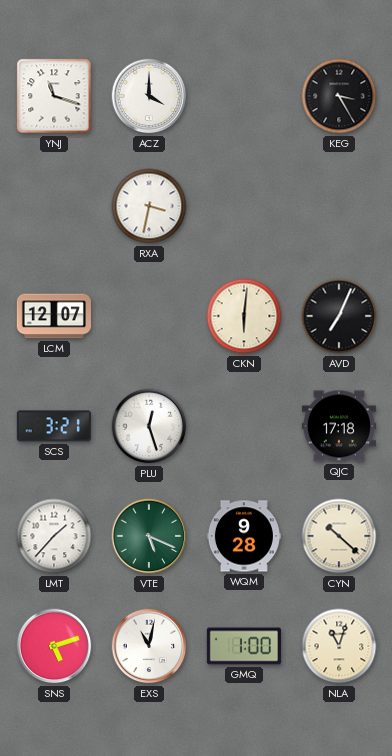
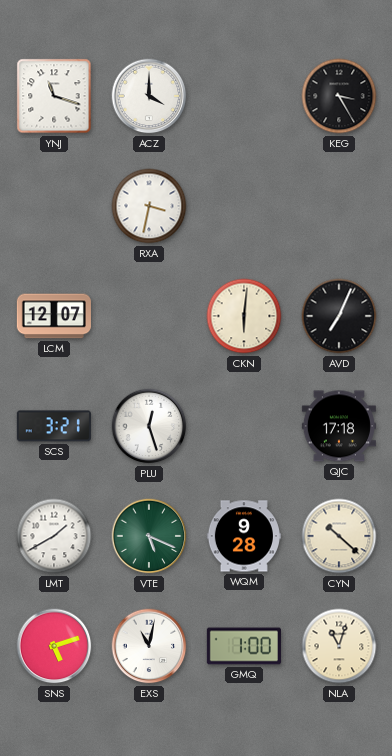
LMT: 1:37 -> 1:40
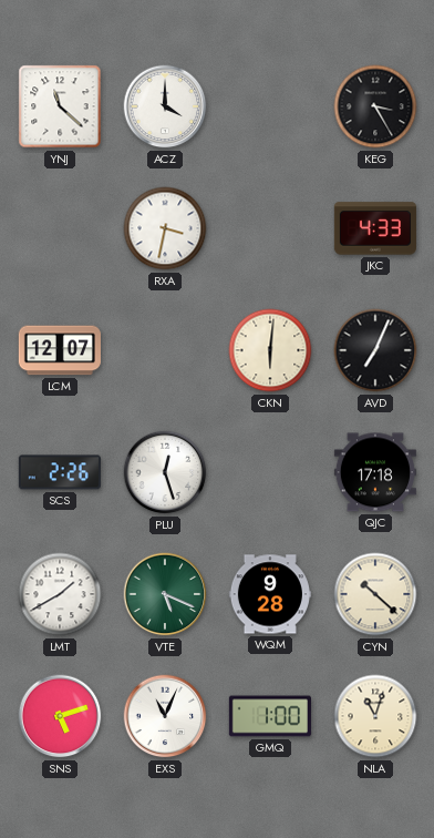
YNJ: 11:18 -> 11:22
JKC: none -> 4:33
SCS: 3:21 -> 2:26
EXS: 11:02 -> 11:04
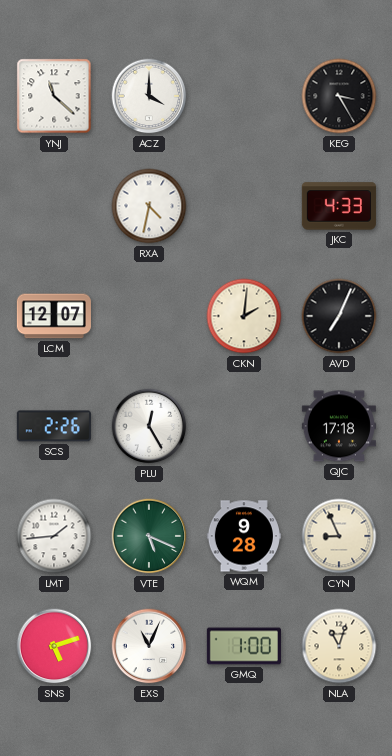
RXA: 3:32 -> 4:32
CKN: 6:01 -> 2:01
PLU: 12:27 -> 12:25
LMT: 1:40 -> 1:44
CYN: 10:22 -> 8:56
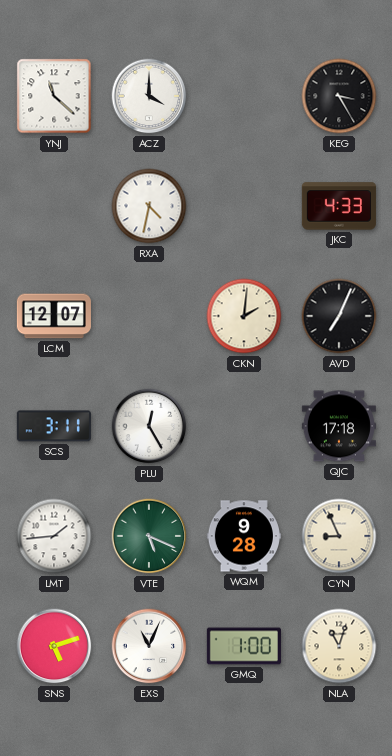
SCS: 2:26 -> 3:11
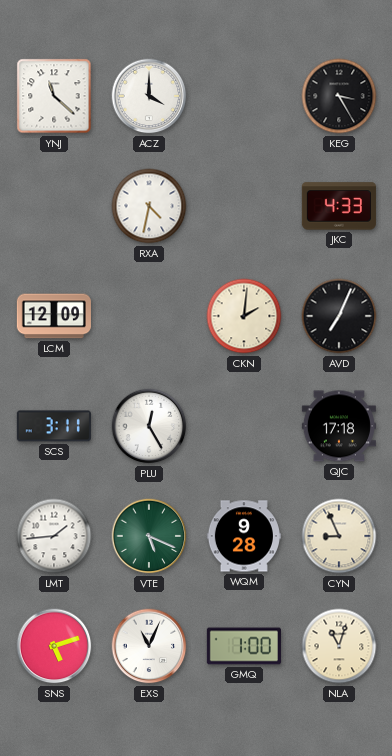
LCM: 12:07 -> 12:09
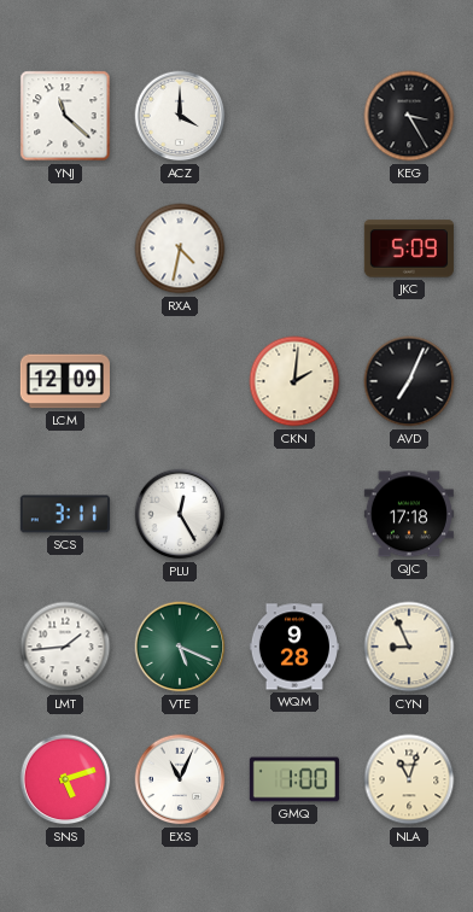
JKC: 4:33 -> 5:09
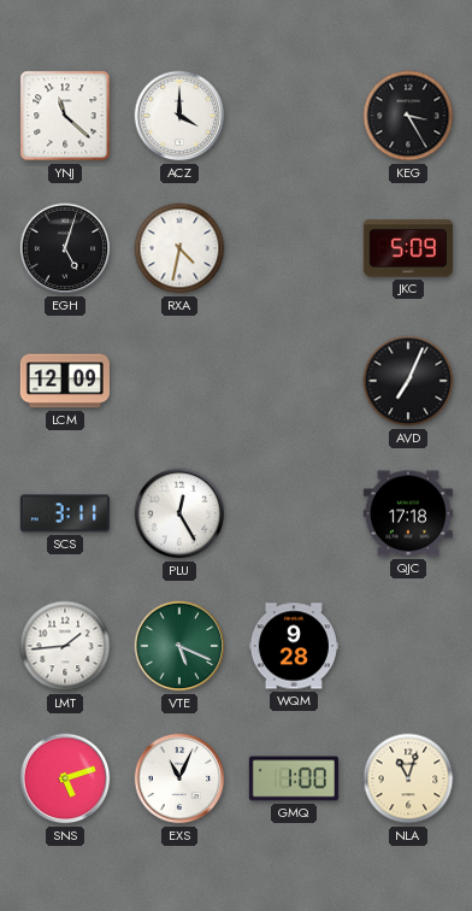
EGH: none -> 5:03
CKN: 2:01 -> none
CYN: 8:56 -> none
